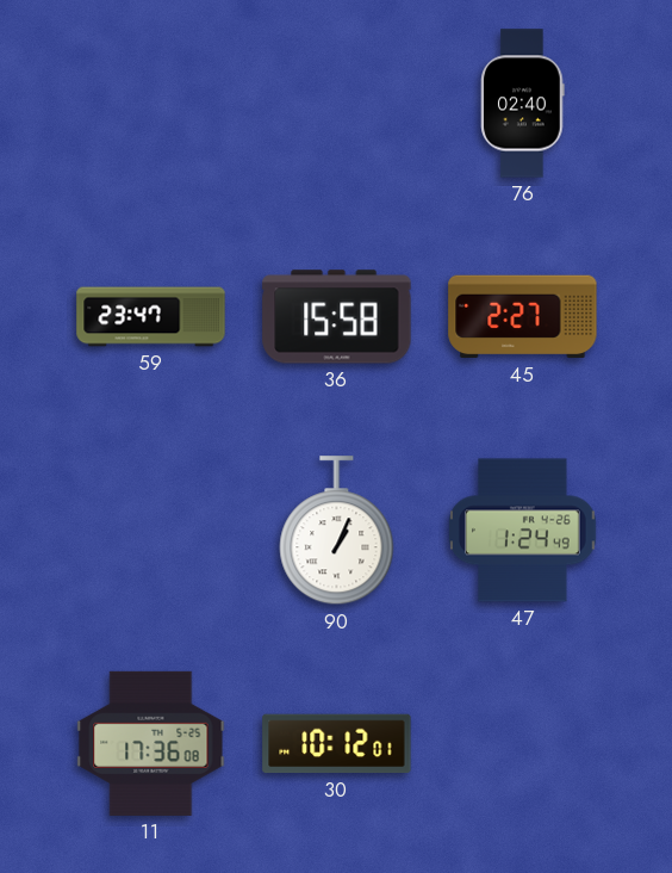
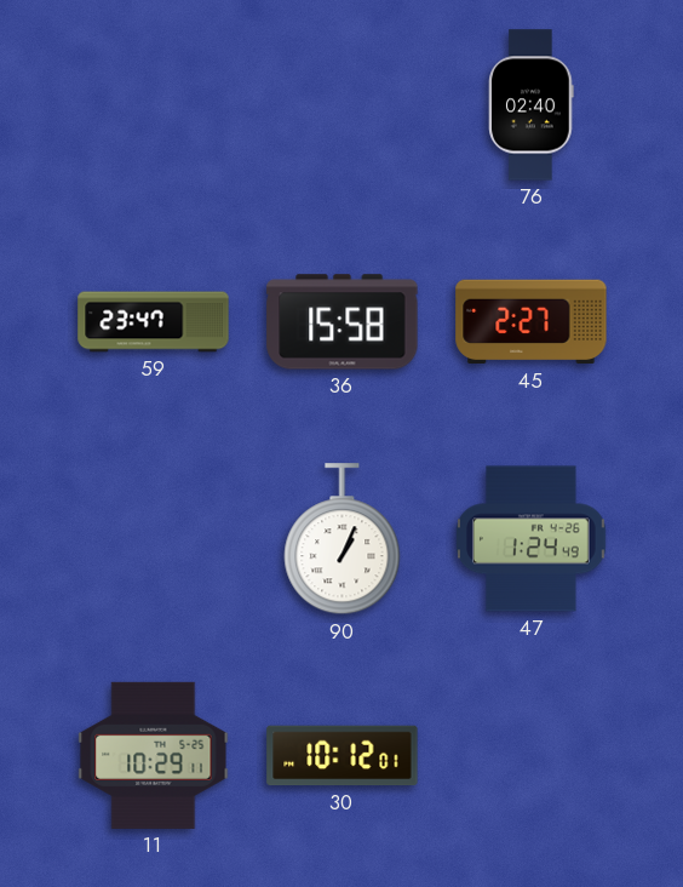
11: 17:36 -> 10:29
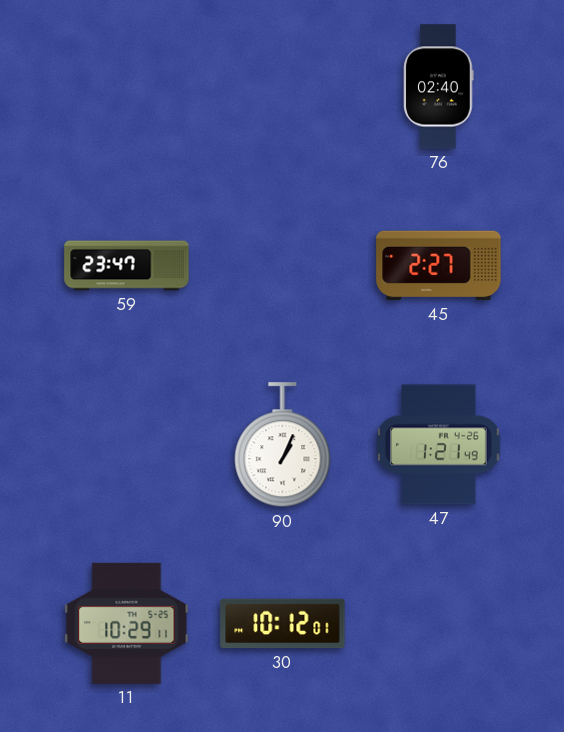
36: 15:58 -> none
47: 1:24 -> 1:21
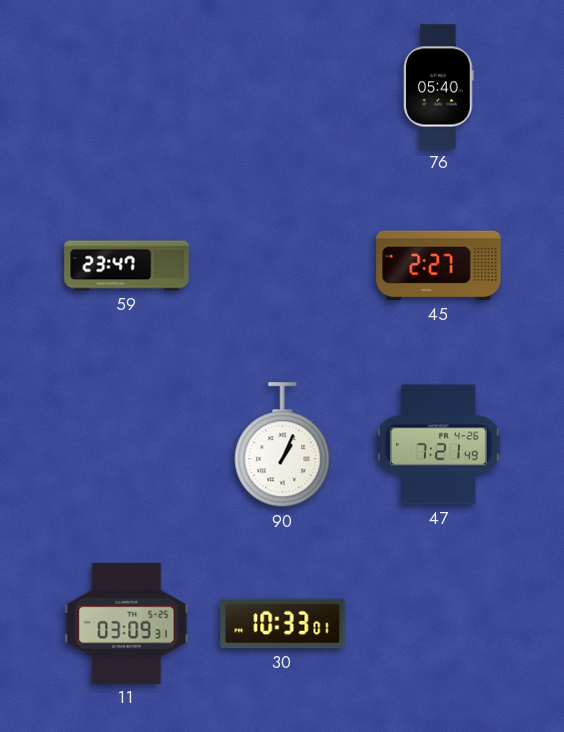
76: 02:40 -> 05:40
47: 1:21 -> 7:21
11: 10:29 -> 03:09
30: 10:12 -> 10:33
